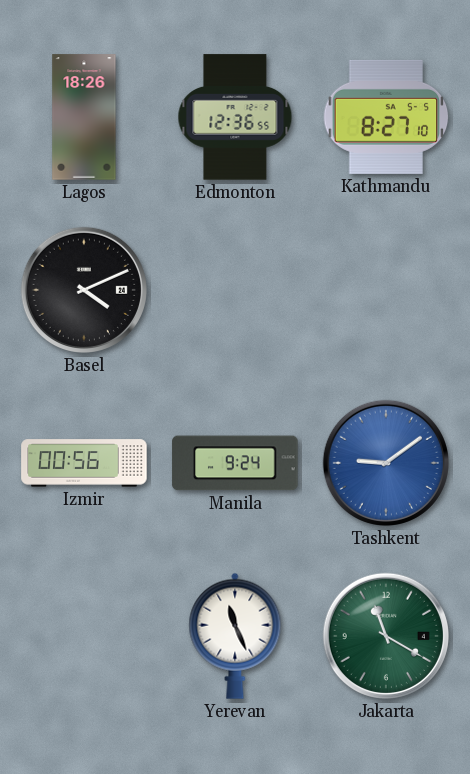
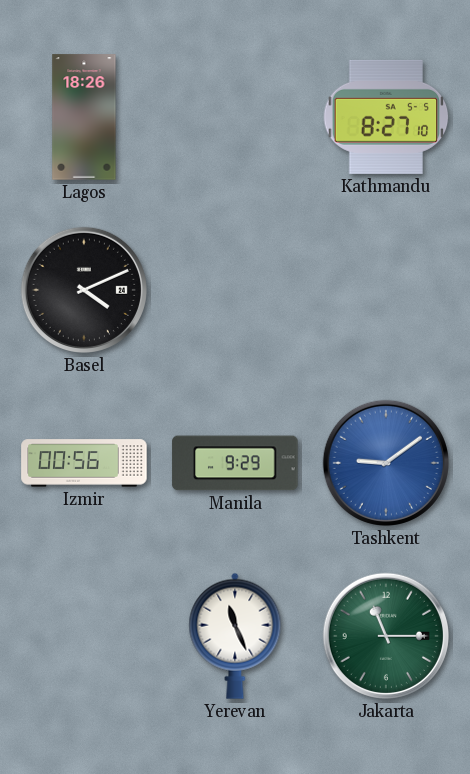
Edmonton: 12:36 -> none
Manila: 9:24 -> 9:29
Jakarta: 11:20 -> 11:15
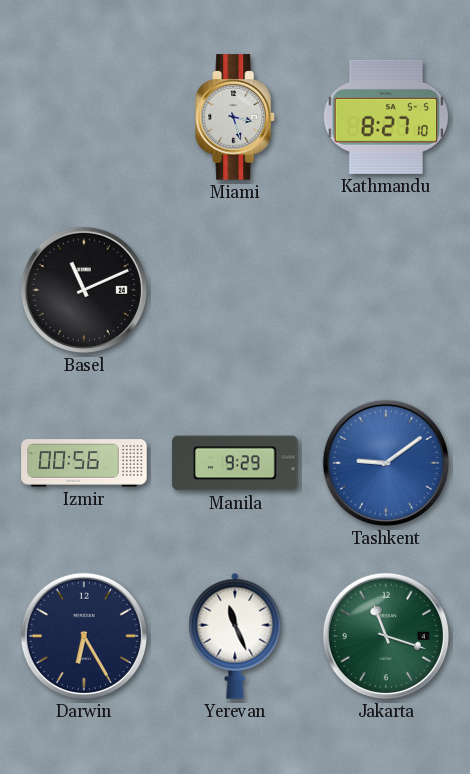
Lagos: 18:26 -> none
Miami: none -> 3:27
Basel: 4:11 -> 11:11
Darwin: none -> 6:25
Jakarta: 11:15 -> 11:18
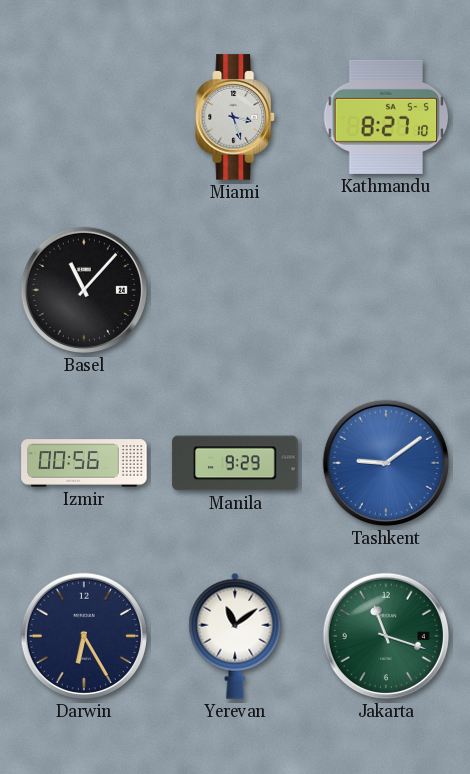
Basel: 11:11 -> 11:07
Yerevan: 11:26 -> 11:09
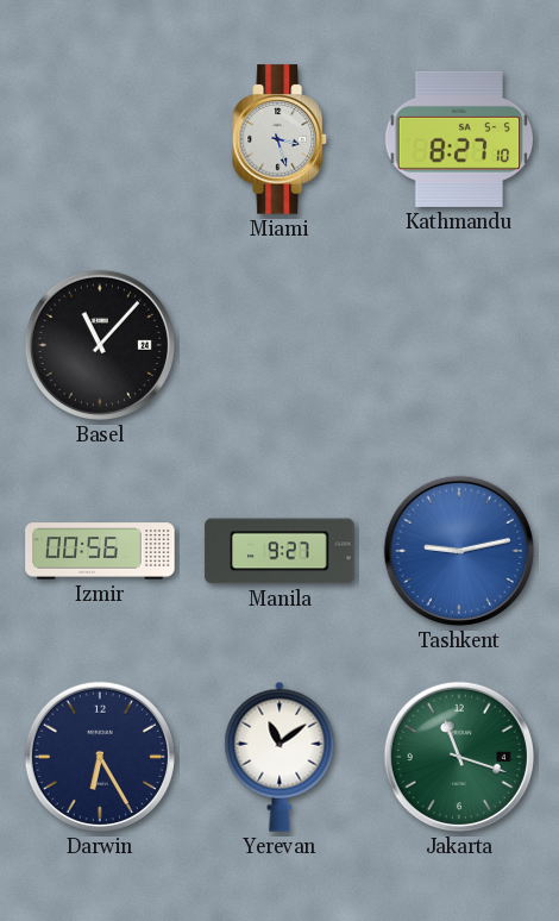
Manila: 9:29 -> 9:27
Tashkent: 9:09 -> 9:13
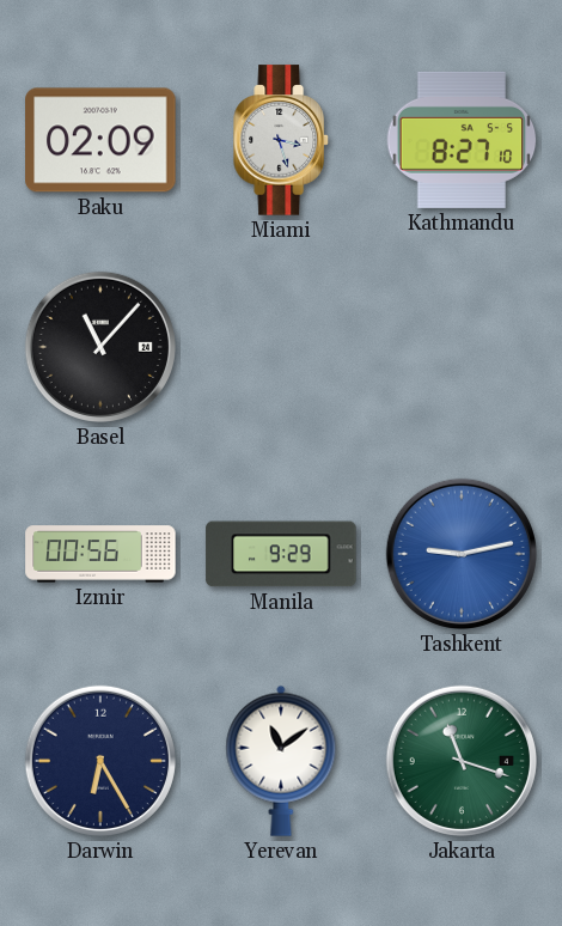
Baku: none -> 02:09
Manila: 9:27 -> 9:29
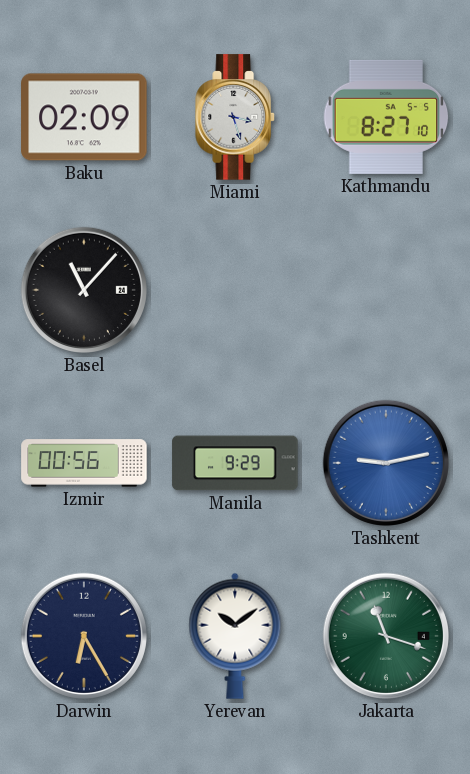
Yerevan: 11:09 -> 10:09
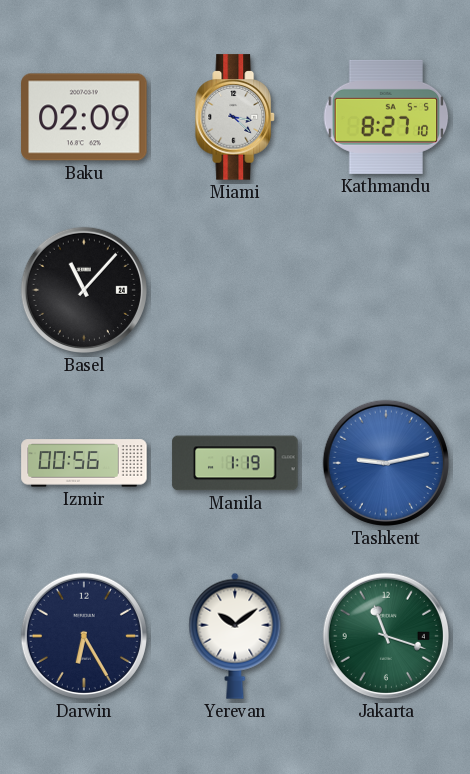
Miami: 3:27 -> 3:22
Manila: 9:29 -> 1:19
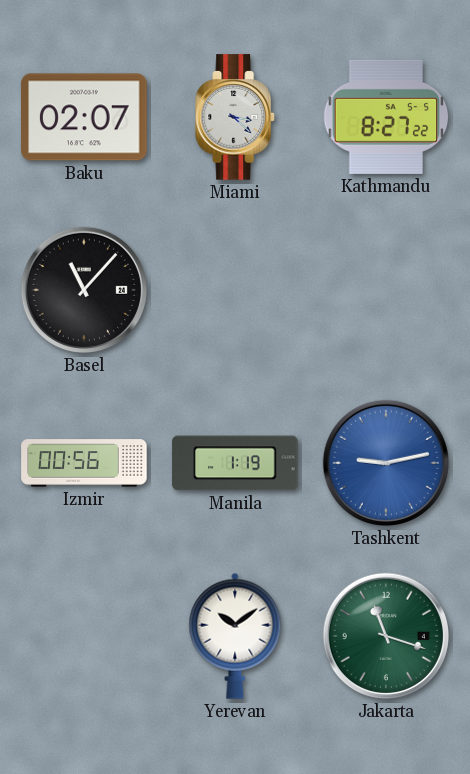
Baku: 02:09 -> 02:07
Kathmandu: 8:27:10 -> 8:27:22
Darwin: 6:25 -> none
